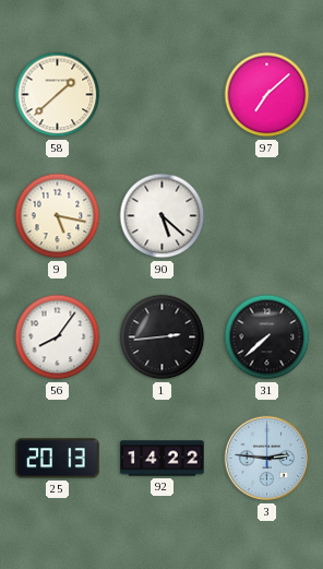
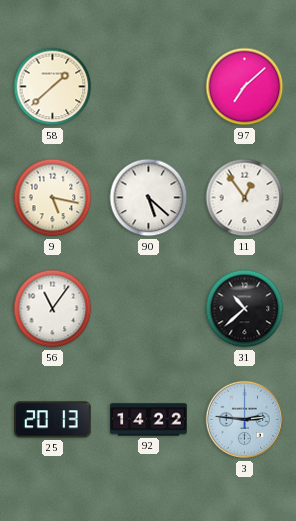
11: none -> 12:54
56: 8:06 -> 11:06
1: 2:44 -> none
31: 7:38 -> 10:38
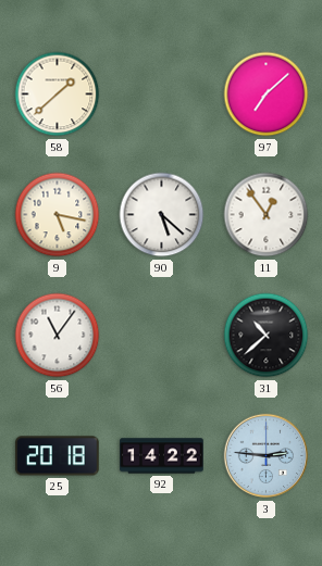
25: 20:13 -> 20:18
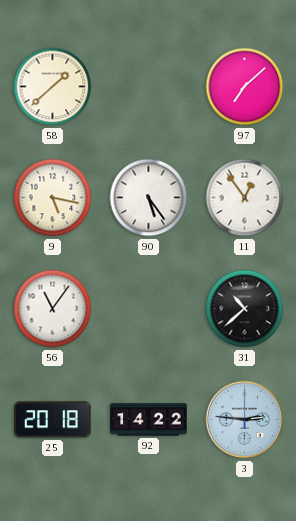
90: 5:22 -> 5:24
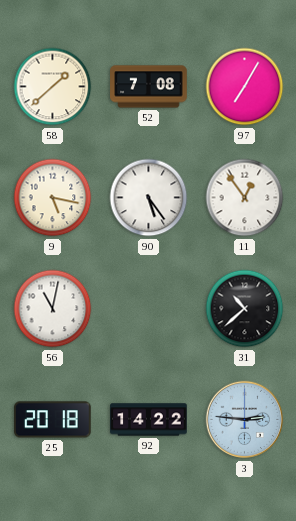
52: none -> 7:08
97: 7:08 -> 7:05
56: 11:06 -> 11:02
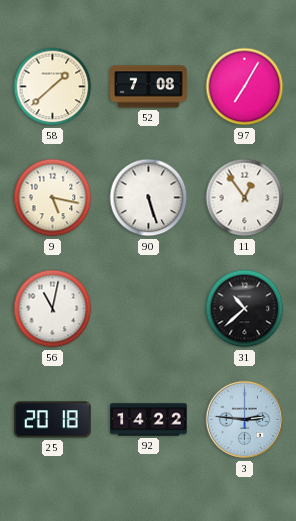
90: 5:24 -> 5:27
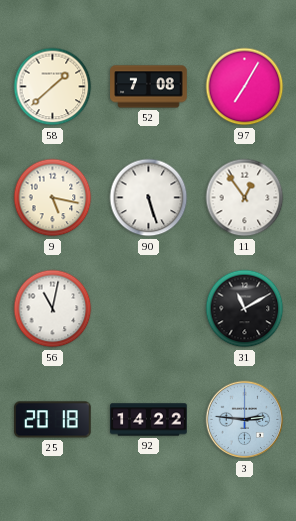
31: 10:38 -> 11:10
